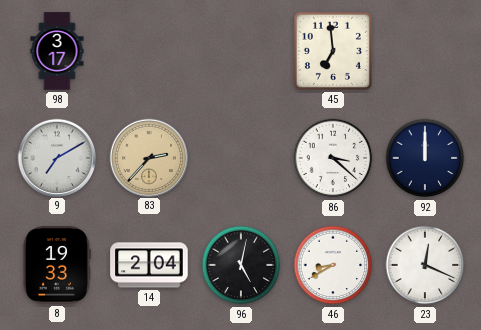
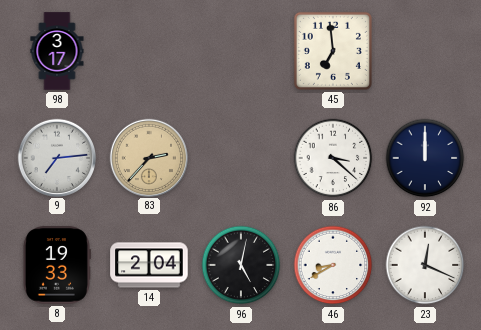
9: 7:10 -> 7:14
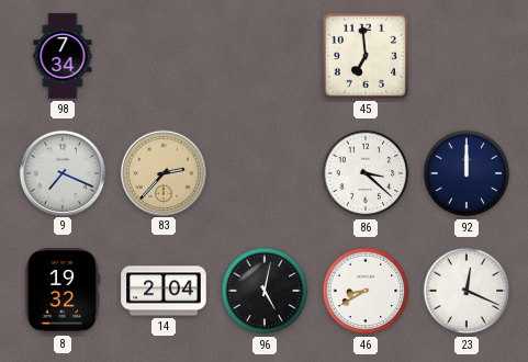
98: 3:17 -> 7:34
9: 7:14 -> 7:19
8: 19:33 -> 19:32
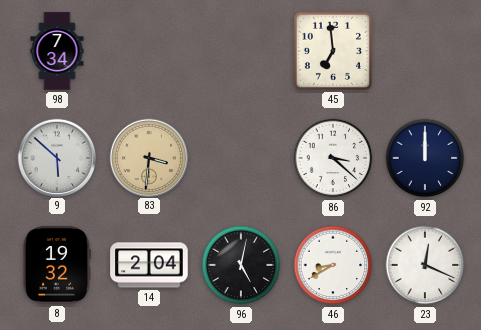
9: 7:19 -> 5:52
83: 2:37 -> 3:31
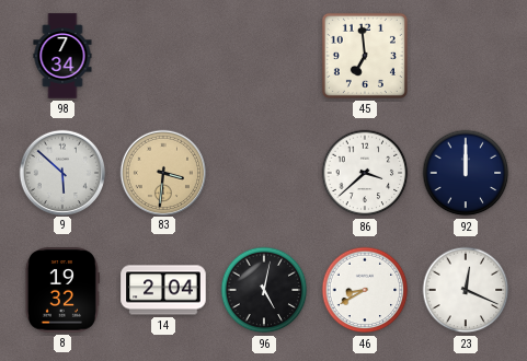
86: 3:22 -> 3:38
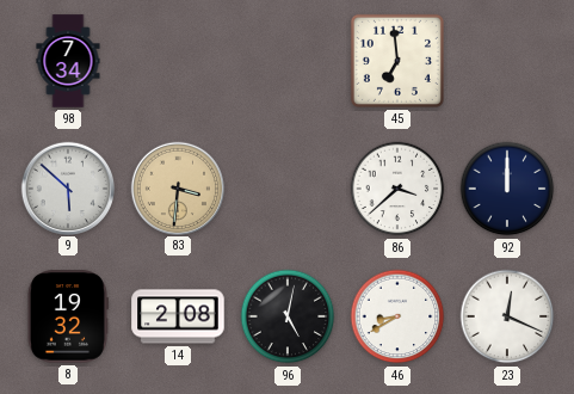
14: 2:04 -> 2:08
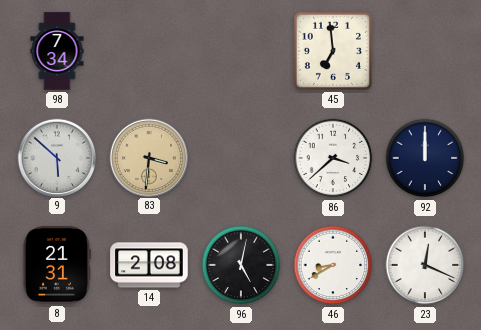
8: 19:32 -> 21:31
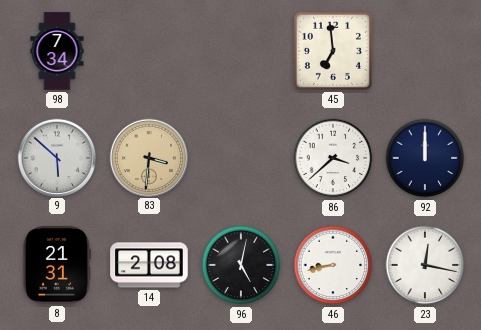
46: 8:40 -> 8:43
23: 12:19 -> 12:17
